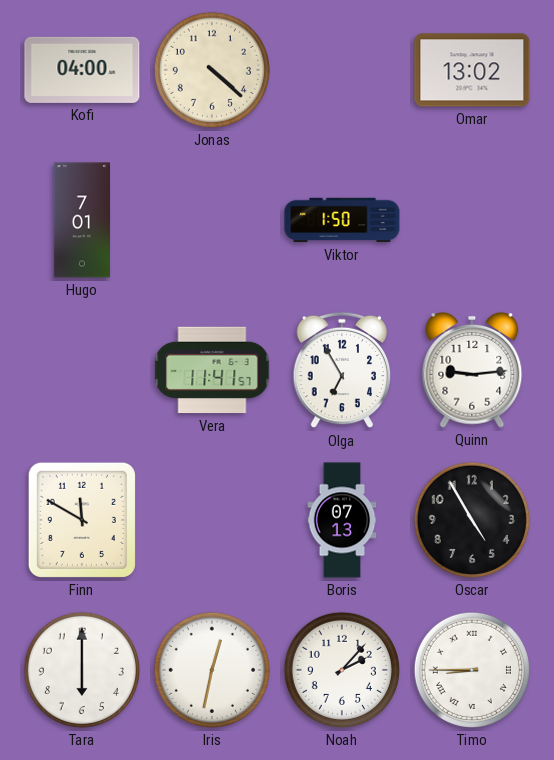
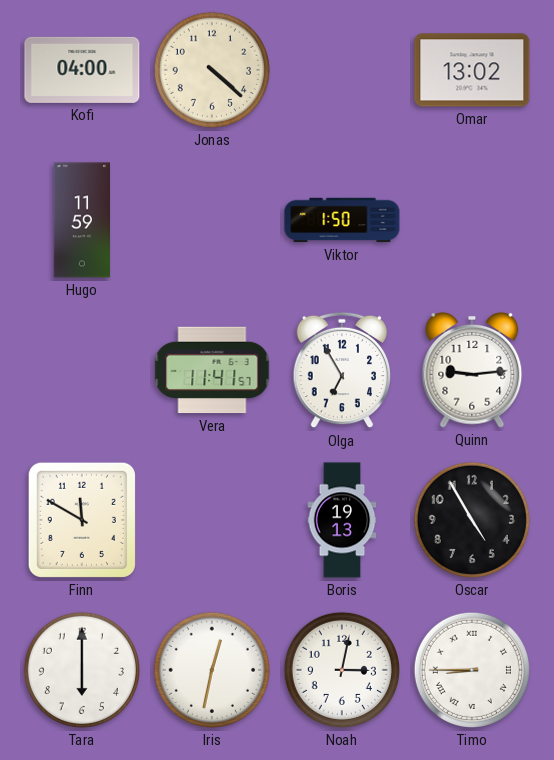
Hugo: 7:01 -> 11:59
Boris: 07:13 -> 19:13
Noah: 2:07 -> 3:02
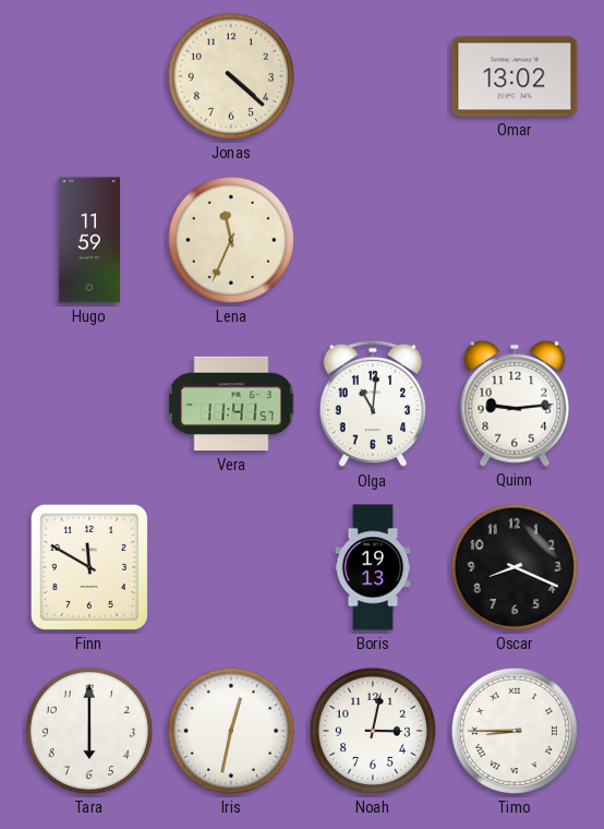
Kofi: 04:00 -> none
Lena: none -> 11:34
Viktor: 1:50 -> none
Olga: 6:55 -> 11:01
Oscar: 4:55 -> 8:19
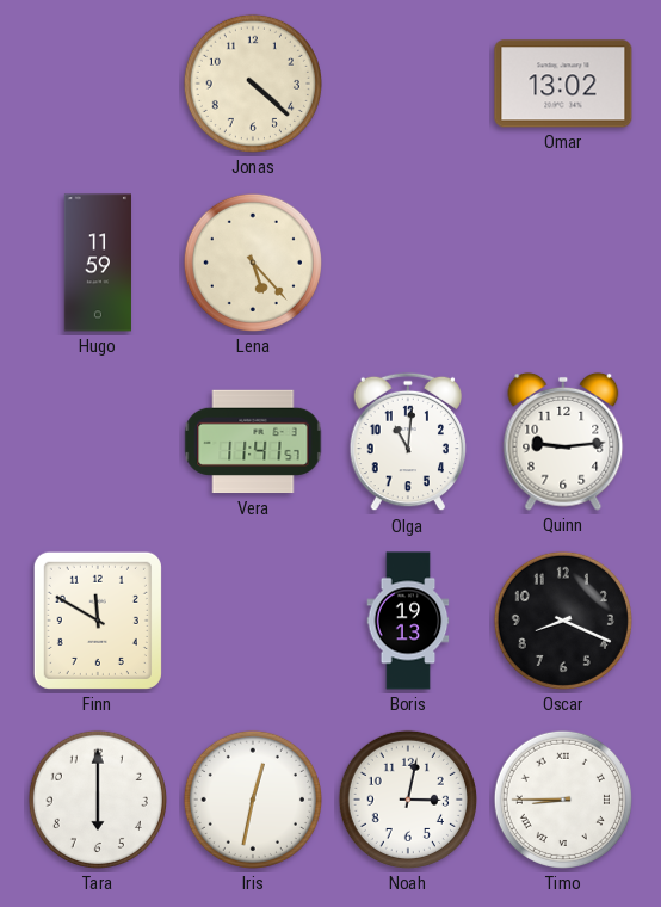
Lena: 11:34 -> 5:23
